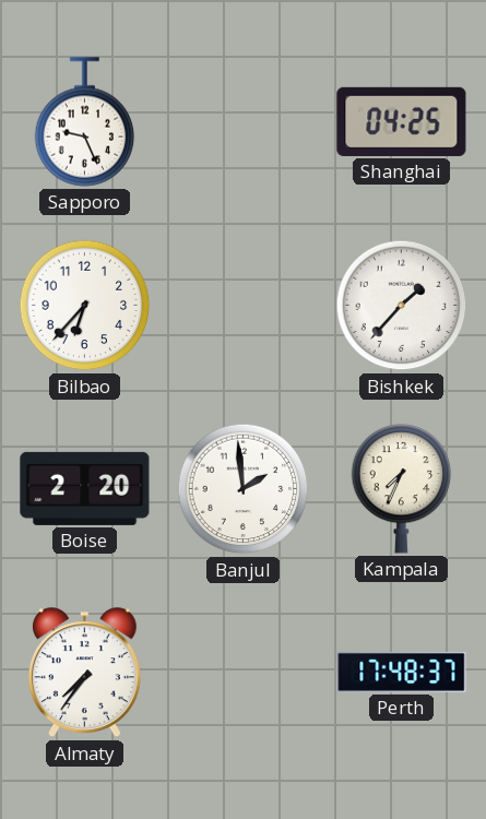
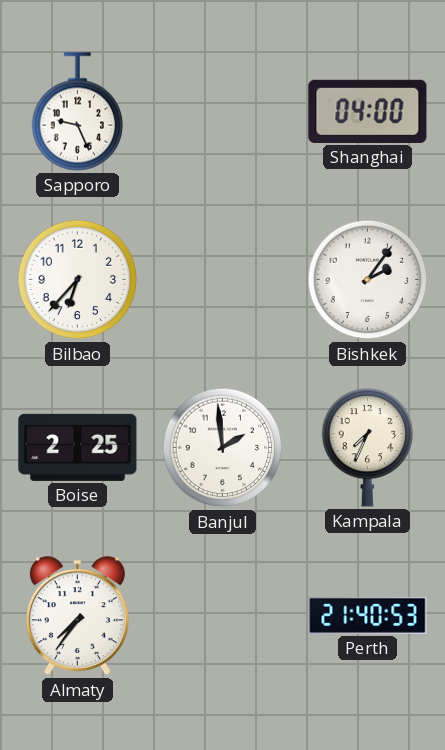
Shanghai: 04:25 -> 04:00
Bishkek: 1:37 -> 2:06
Boise: 2:20 -> 2:25
Perth: 17:48 -> 21:40
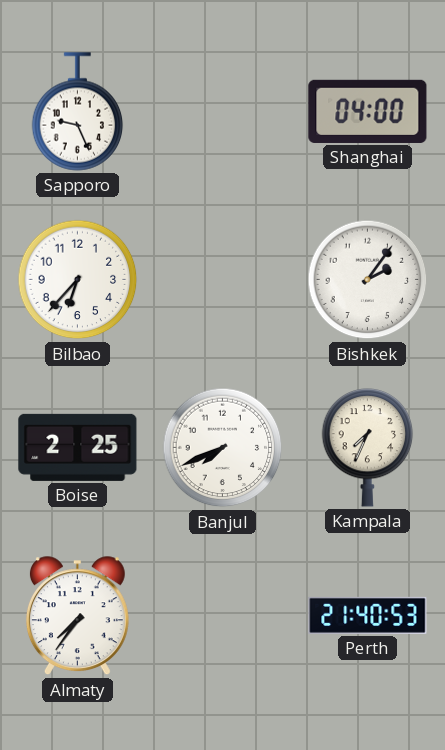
Banjul: 1:59 -> 7:41
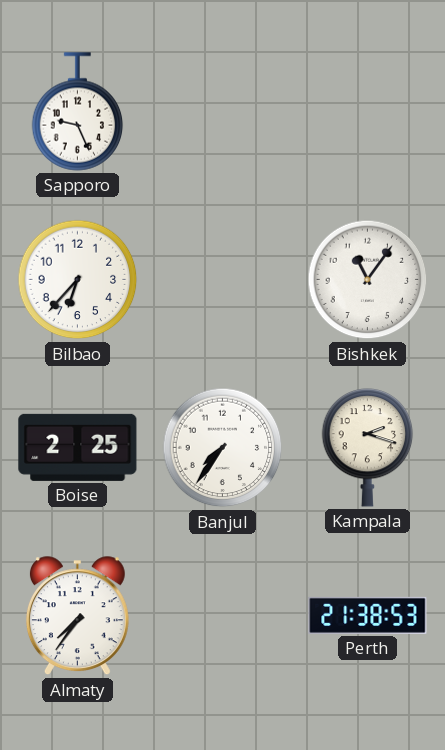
Shanghai: 04:00 -> none
Bishkek: 2:06 -> 11:06
Banjul: 7:41 -> 7:36
Kampala: 7:34 -> 2:18
Perth: 21:40 -> 21:38
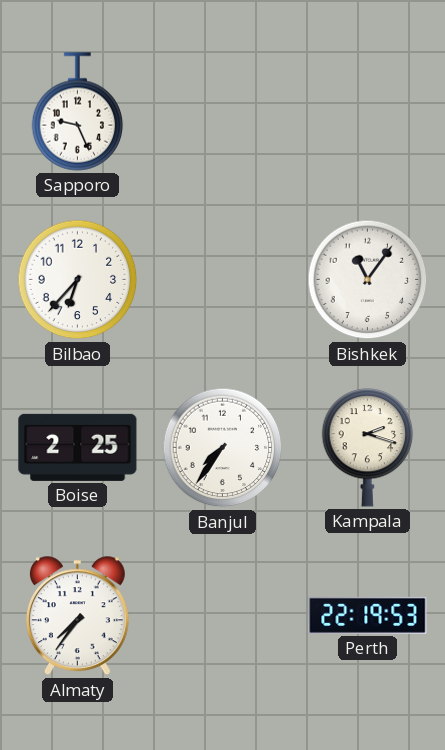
Perth: 21:38 -> 22:19
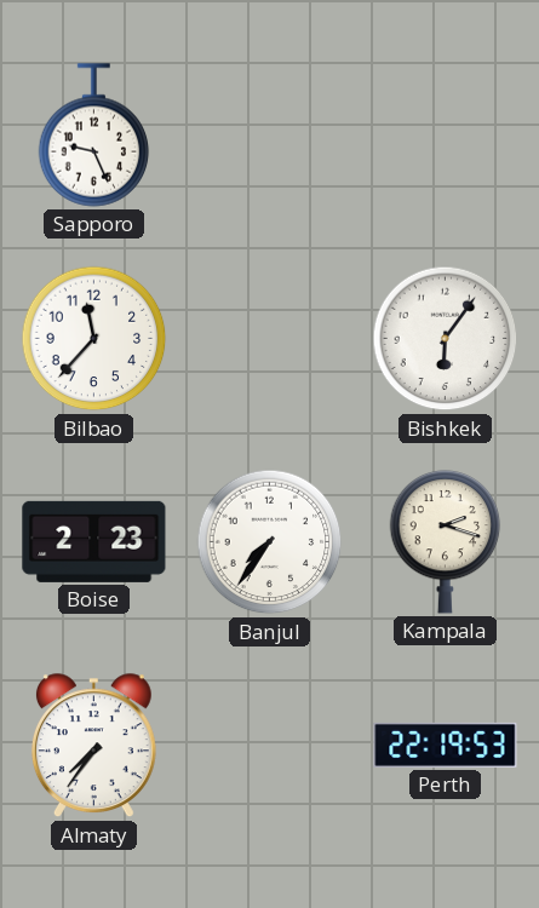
Bilbao: 6:37 -> 11:37
Bishkek: 11:06 -> 6:06
Boise: 2:25 -> 2:23
